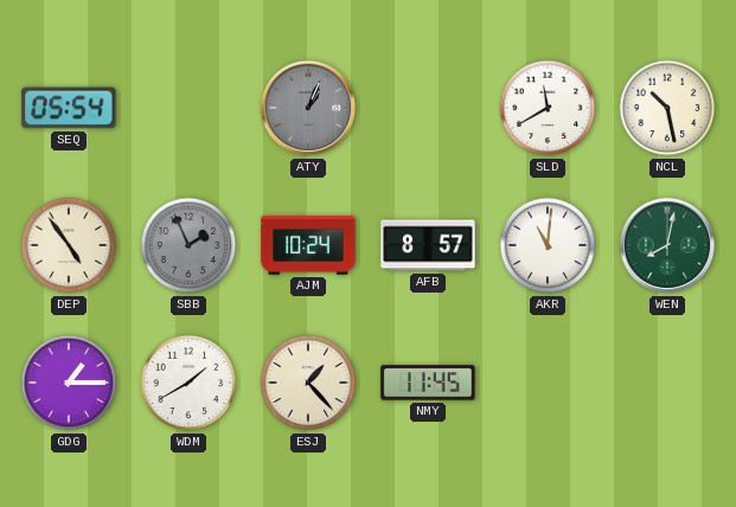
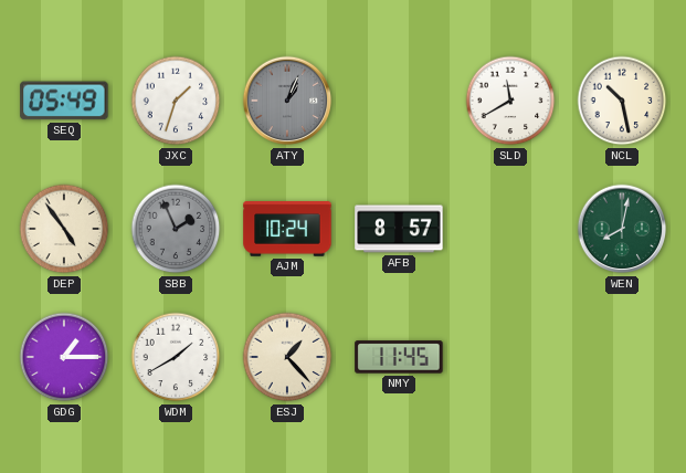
SEQ: 05:54 -> 05:49
JXC: none -> 1:33
AKR: 11:01 -> none
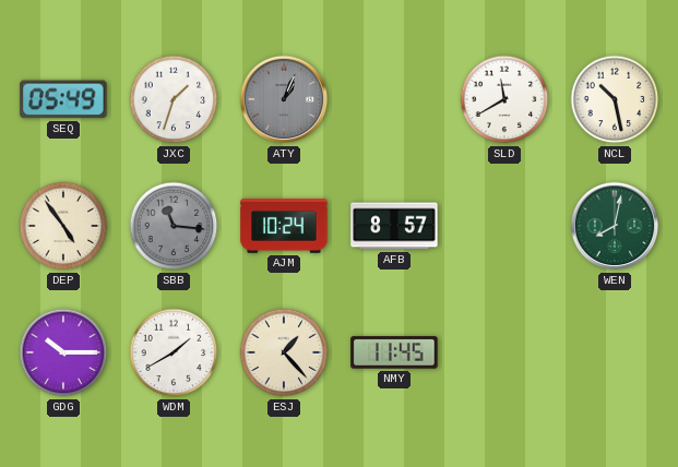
SBB: 1:56 -> 11:16
GDG: 1:15 -> 10:15
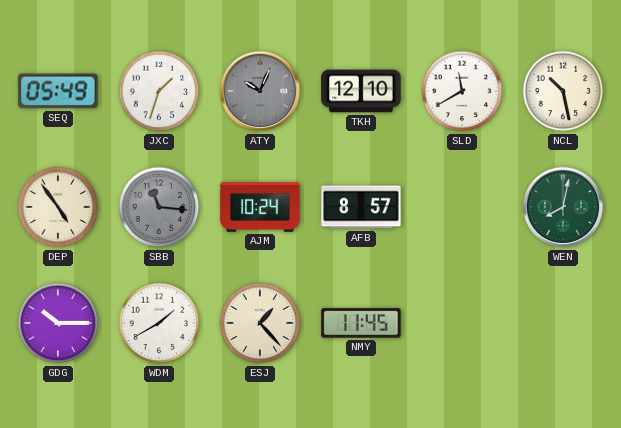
ATY: 1:04 -> 10:04
TKH: none -> 12:10
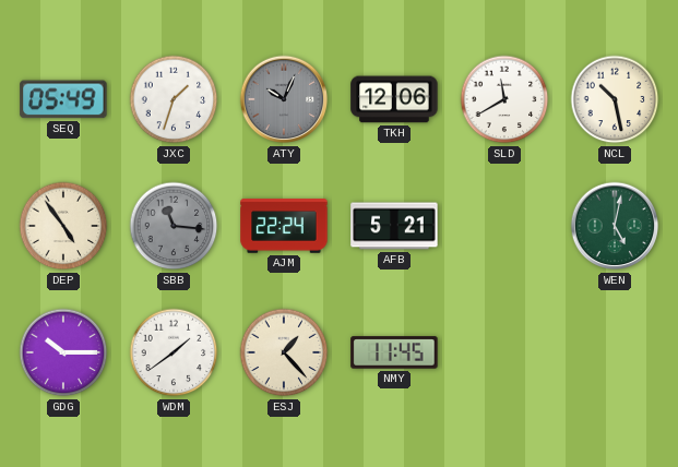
TKH: 12:10 -> 12:06
AJM: 10:24 -> 22:24
AFB: 8:57 -> 5:21
WEN: 8:02 -> 5:02
WDM: 1:40 -> 1:39
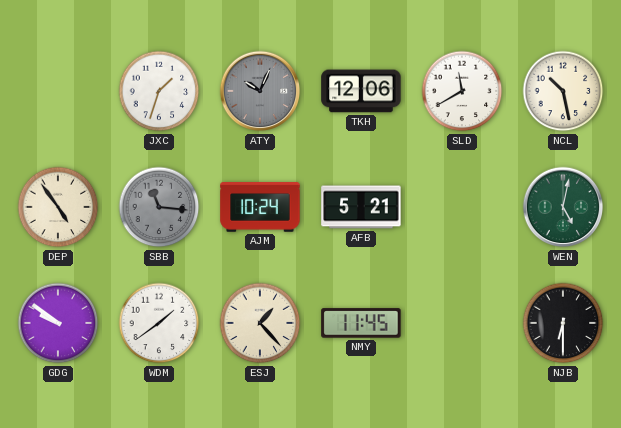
SEQ: 05:49 -> none
AJM: 22:24 -> 10:24
GDG: 10:15 -> 9:51
NJB: none -> 6:30
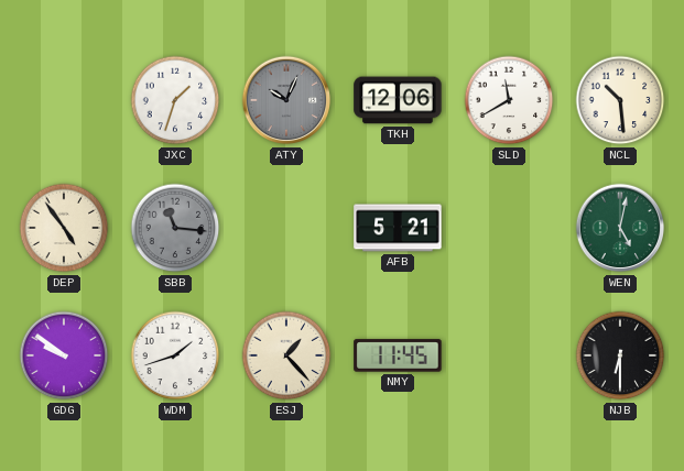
NCL: 10:28 -> 10:29
AJM: 10:24 -> none
WDM: 1:39 -> 1:42
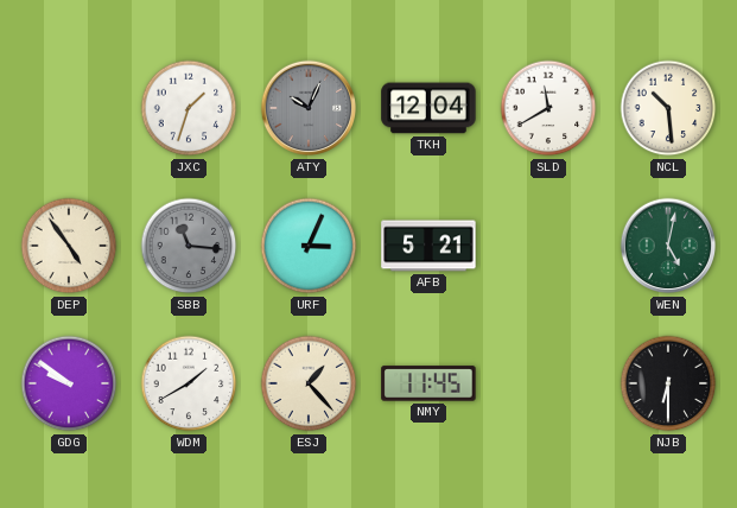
TKH: 12:06 -> 12:04
URF: none -> 3:04
WDM: 1:42 -> 1:40
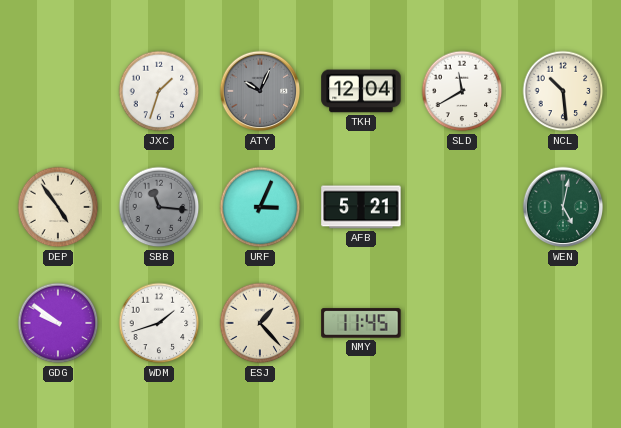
WDM: 1:40 -> 1:42
NJB: 6:30 -> none
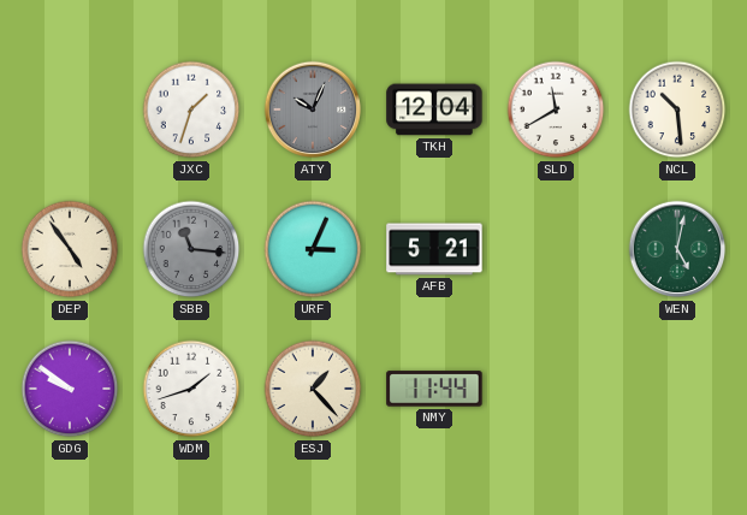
NMY: 11:45 -> 11:44
